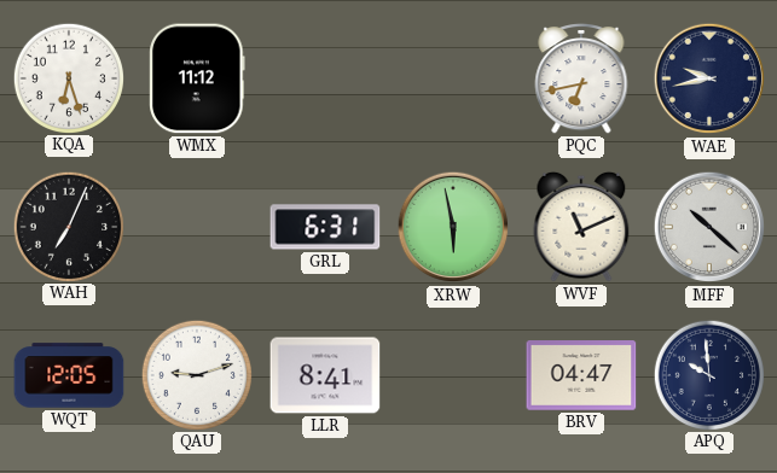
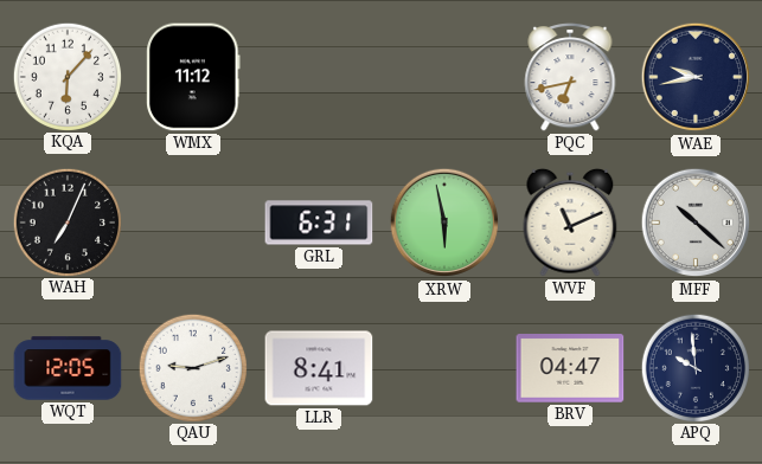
KQA: 6:27 -> 6:07
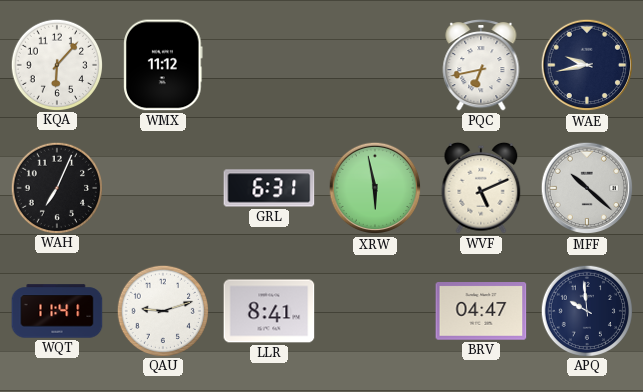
WVF: 11:11 -> 5:11
WQT: 12:05 -> 11:41
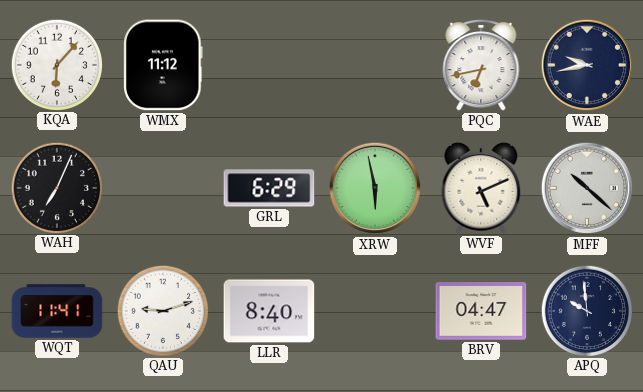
GRL: 6:31 -> 6:29
LLR: 8:41 -> 8:40
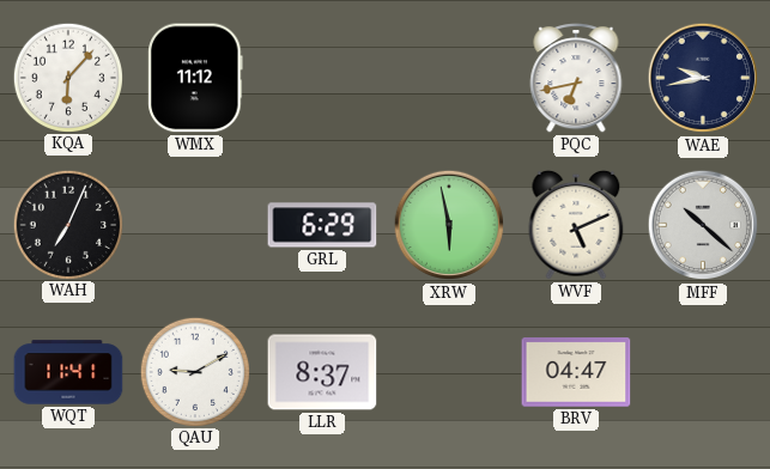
QAU: 9:12 -> 9:10
LLR: 8:40 -> 8:37
APQ: 9:59 -> none
